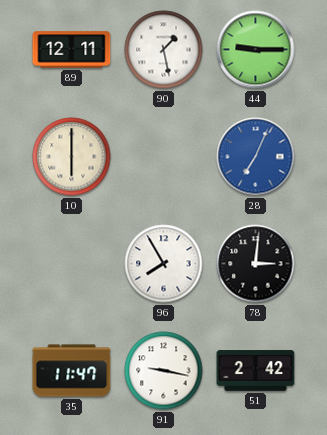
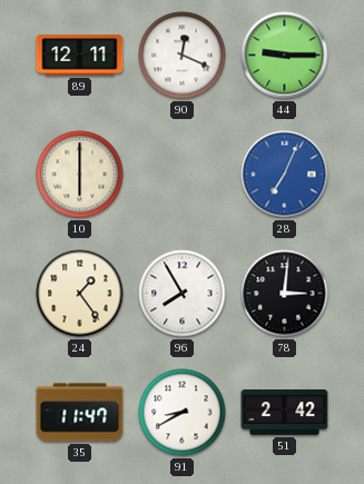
90: 1:28 -> 12:19
24: none -> 1:24
91: 9:17 -> 8:40
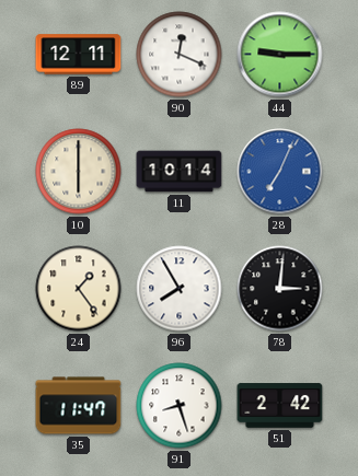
11: none -> 10:14
91: 8:40 -> 8:27
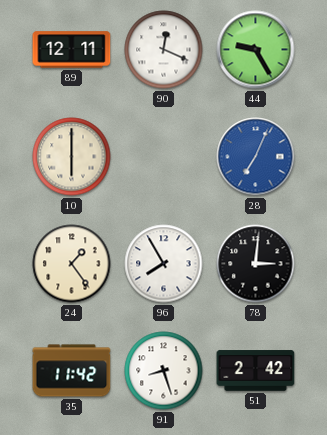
44: 9:15 -> 9:25
11: 10:14 -> none
35: 11:47 -> 11:42
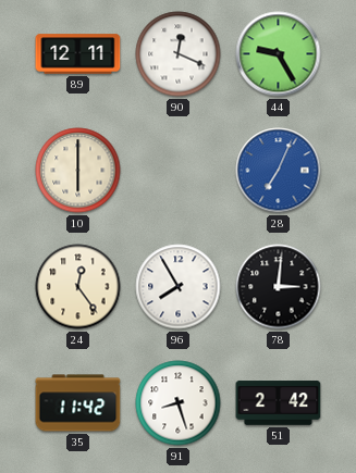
24: 1:24 -> 12:24
